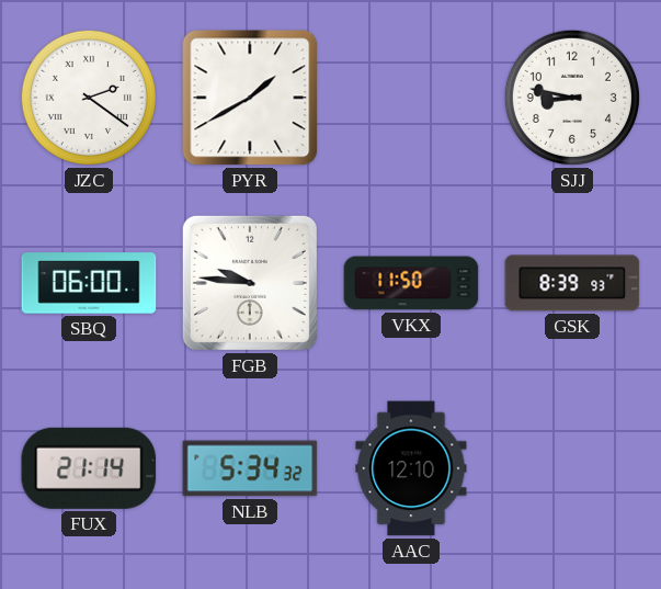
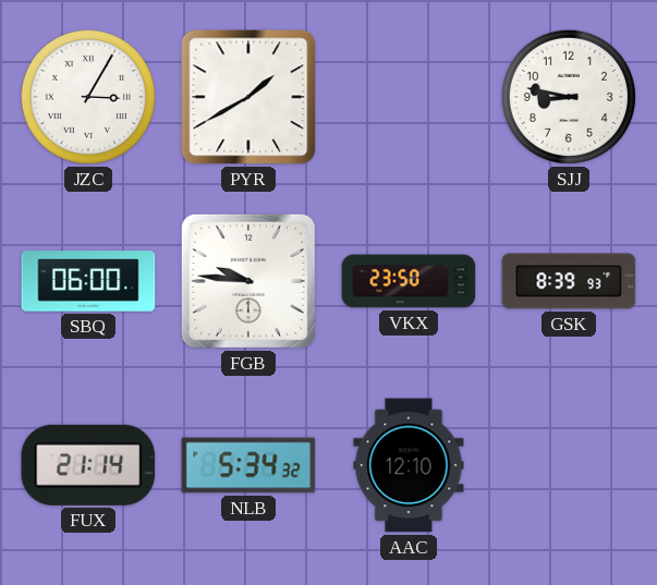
JZC: 2:21 -> 3:05
VKX: 11:50 -> 23:50
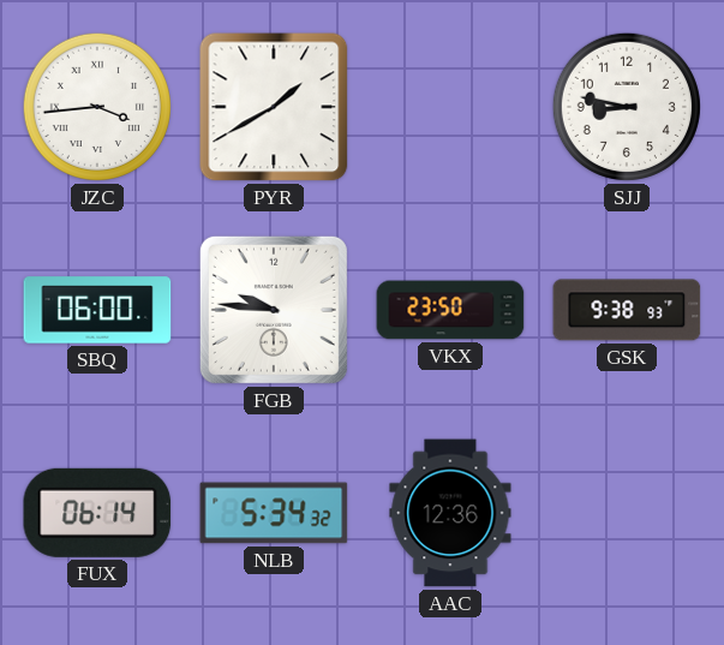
JZC: 3:05 -> 3:44
GSK: 8:39 -> 9:38
FUX: 21:14 -> 06:14
AAC: 12:10 -> 12:36
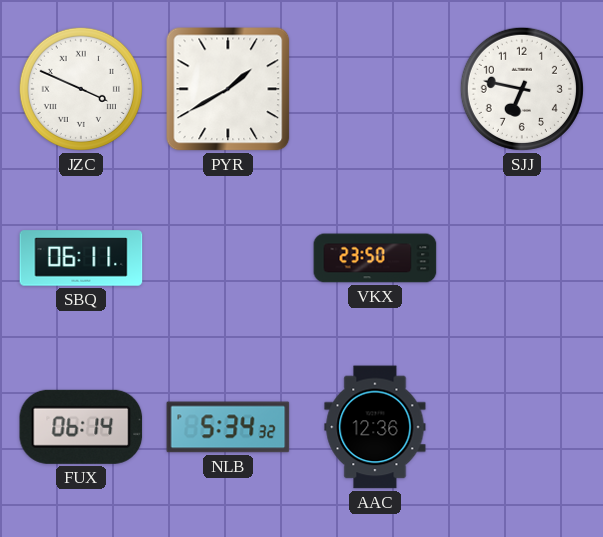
JZC: 3:44 -> 3:49
SJJ: 8:47 -> 6:47
SBQ: 06:00 -> 06:11
FGB: 9:46 -> none
GSK: 9:38 -> none
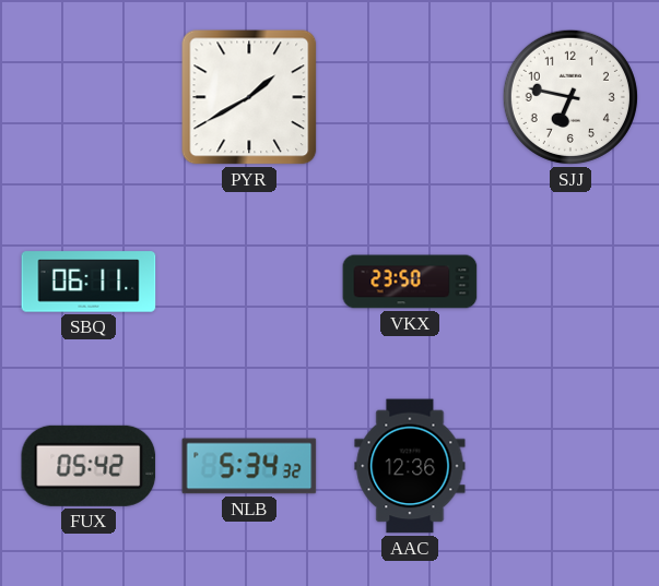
JZC: 3:49 -> none
FUX: 06:14 -> 05:42
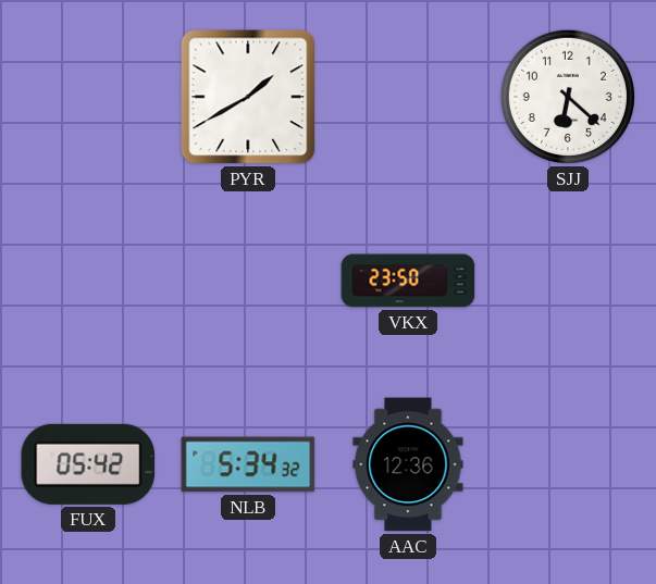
SJJ: 6:47 -> 6:22
SBQ: 06:11 -> none
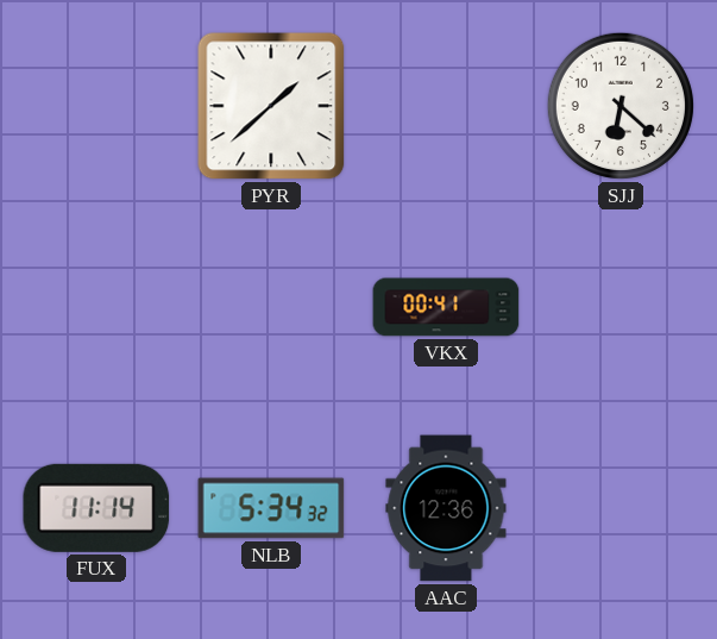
PYR: 1:40 -> 1:38
VKX: 23:50 -> 00:41
FUX: 05:42 -> 11:14
